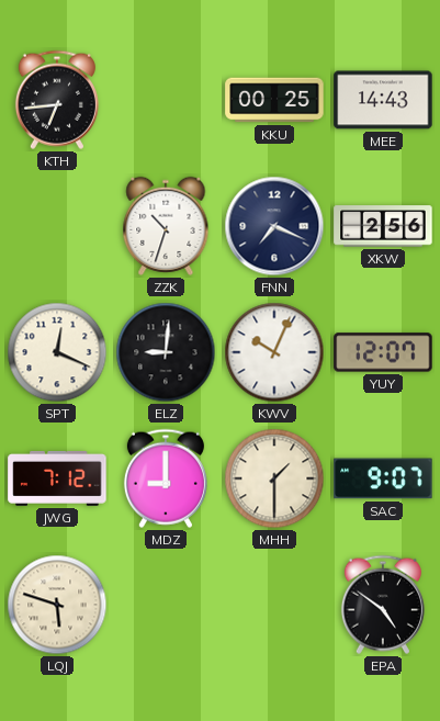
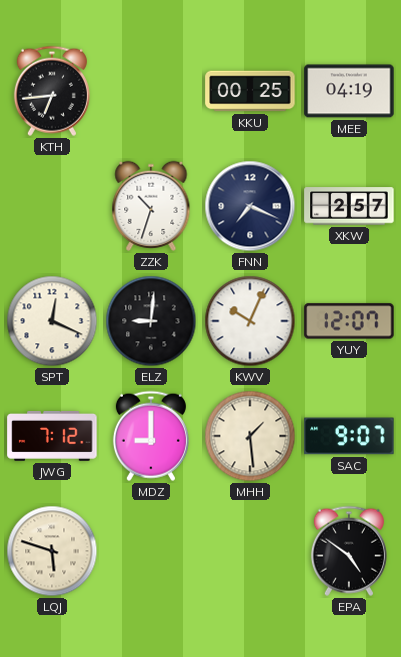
MEE: 14:43 -> 04:19
XKW: 2:56 -> 2:57
MHH: 1:30 -> 1:29
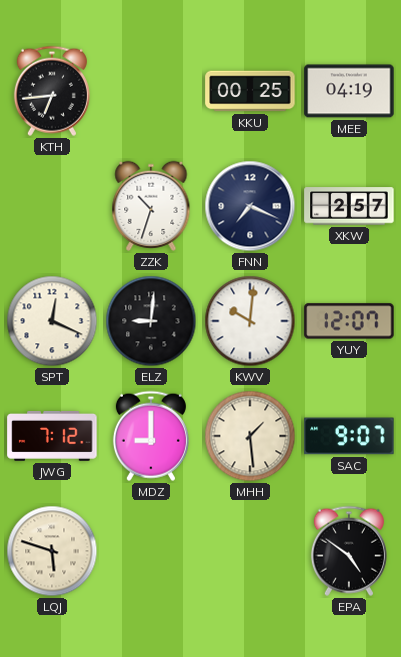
KWV: 10:04 -> 10:01
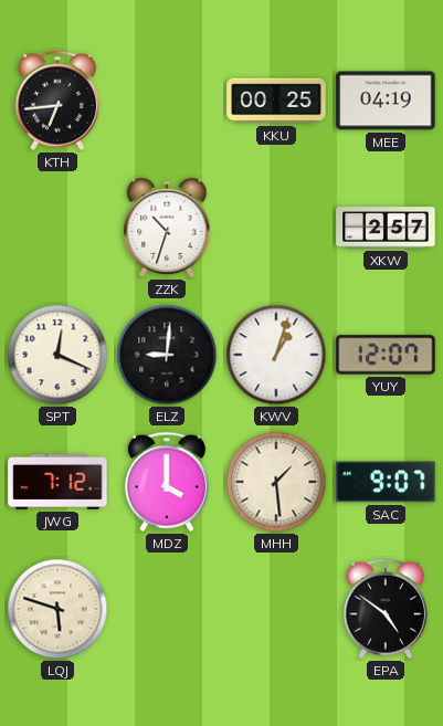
FNN: 7:19 -> none
KWV: 10:01 -> 1:03
MDZ: 9:00 -> 4:00
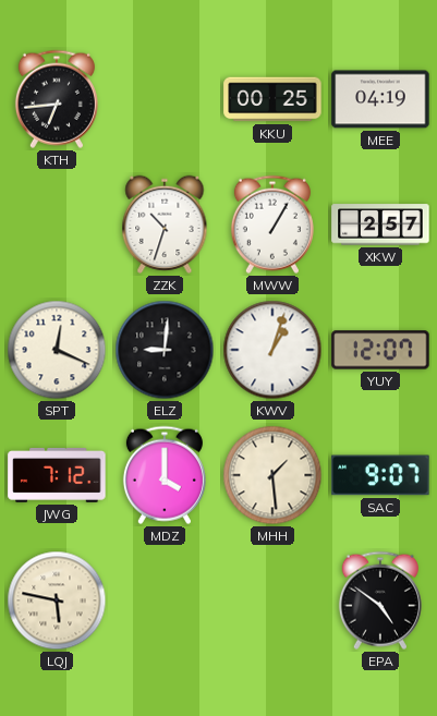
MWW: none -> 1:05
LQJ: 5:48 -> 5:47
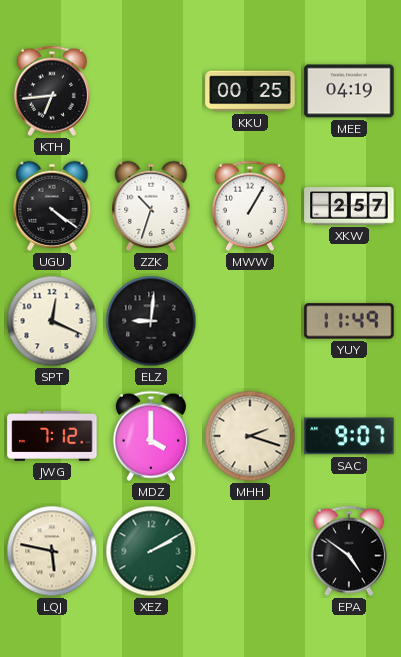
UGU: none -> 4:21
KWV: 1:03 -> none
YUY: 12:07 -> 11:49
MHH: 1:29 -> 2:18
XEZ: none -> 2:10
